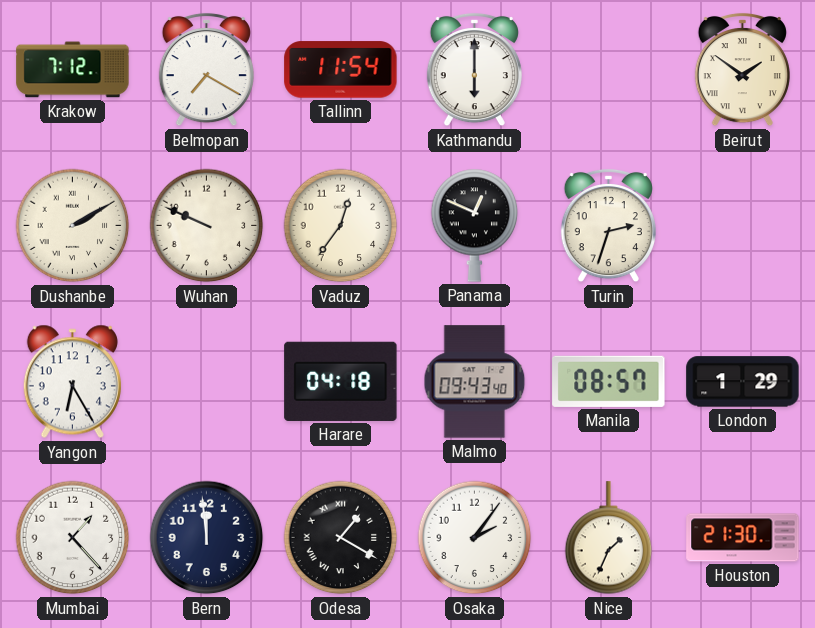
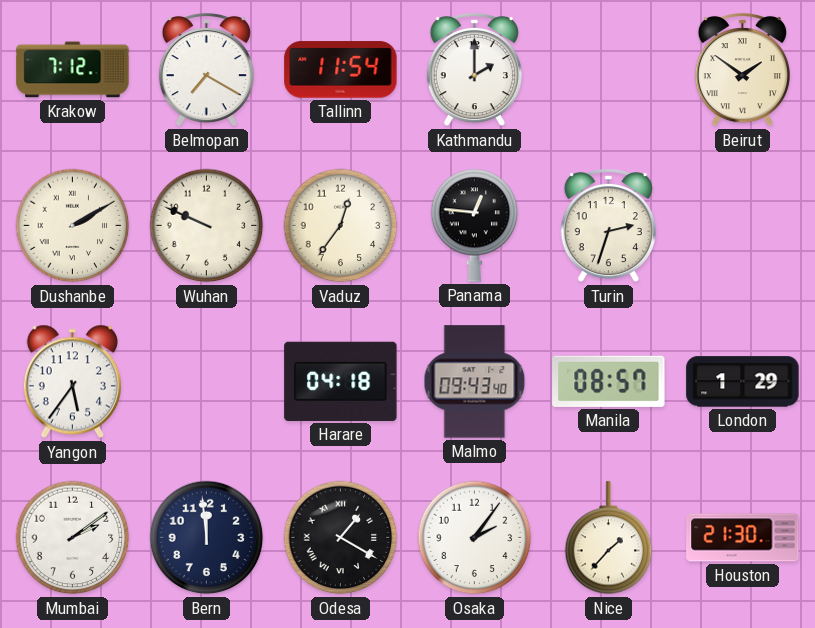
Kathmandu: 6:00 -> 2:00
Panama: 12:49 -> 12:46
Yangon: 6:25 -> 5:36
Mumbai: 1:23 -> 2:09
Nice: 1:34 -> 1:37
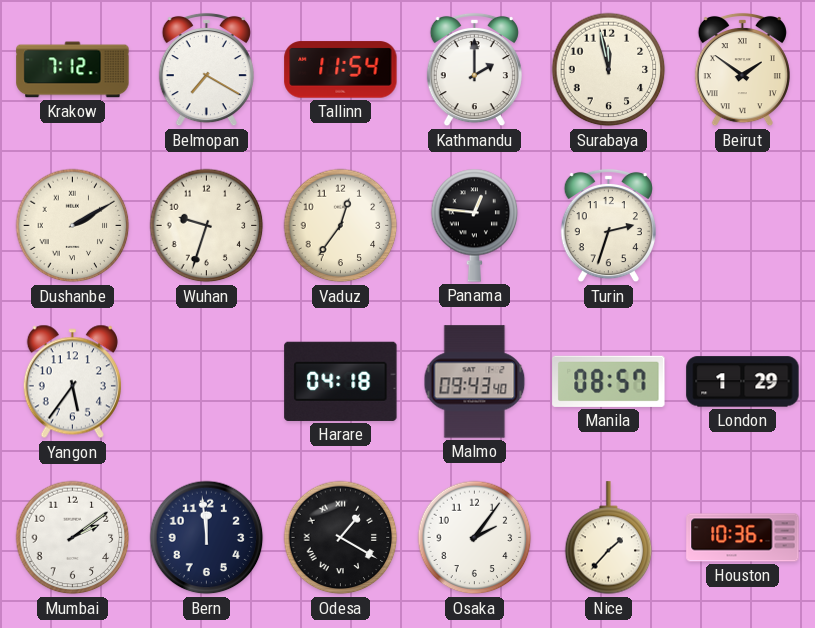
Surabaya: none -> 11:58
Wuhan: 9:49 -> 9:33
Houston: 21:30 -> 10:36
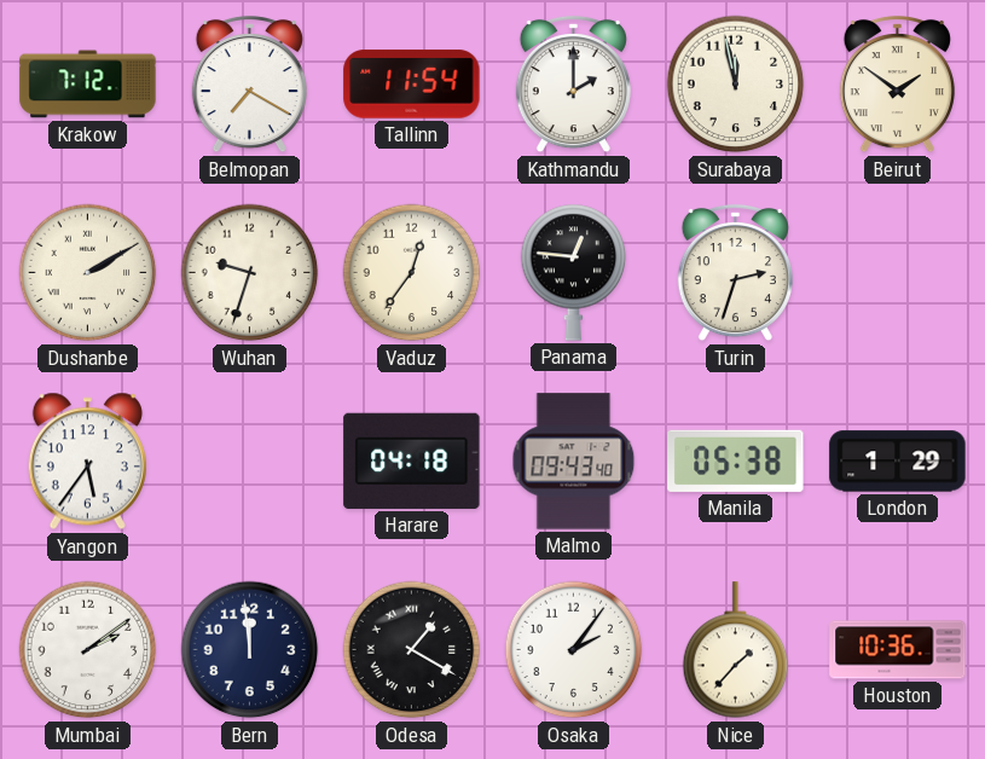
Manila: 08:57 -> 05:38
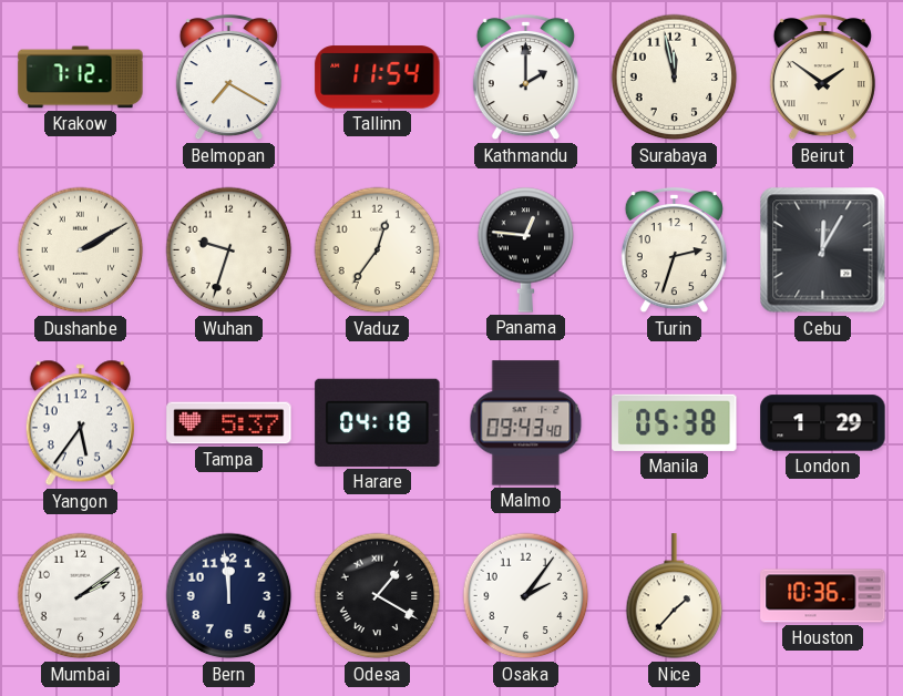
Cebu: none -> 12:05
Tampa: none -> 5:37
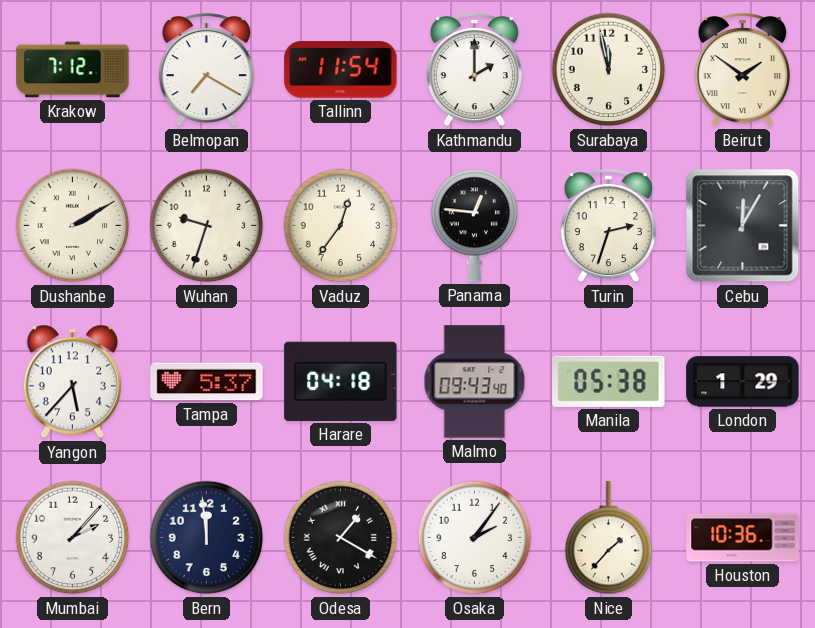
Yangon: 5:36 -> 5:37
Mumbai: 2:09 -> 2:07
